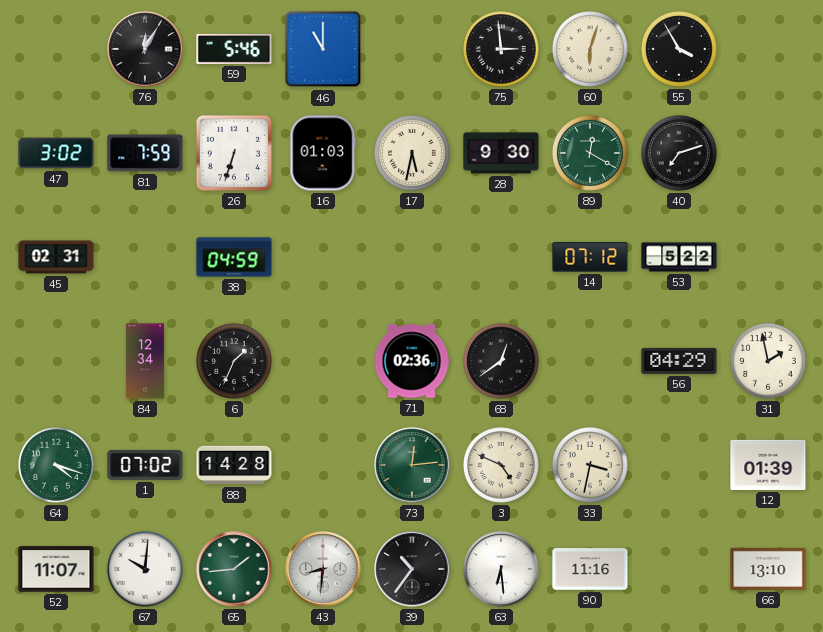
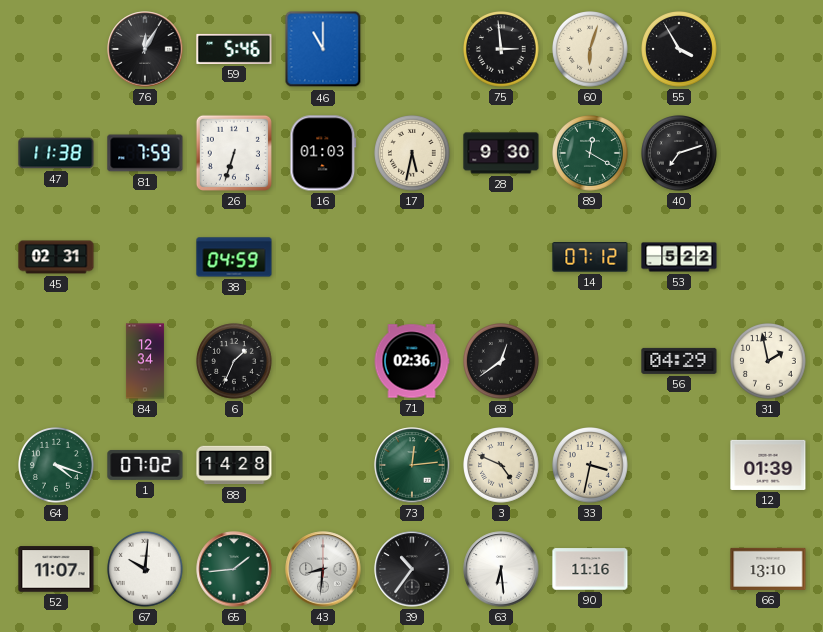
47: 3:02 -> 11:38
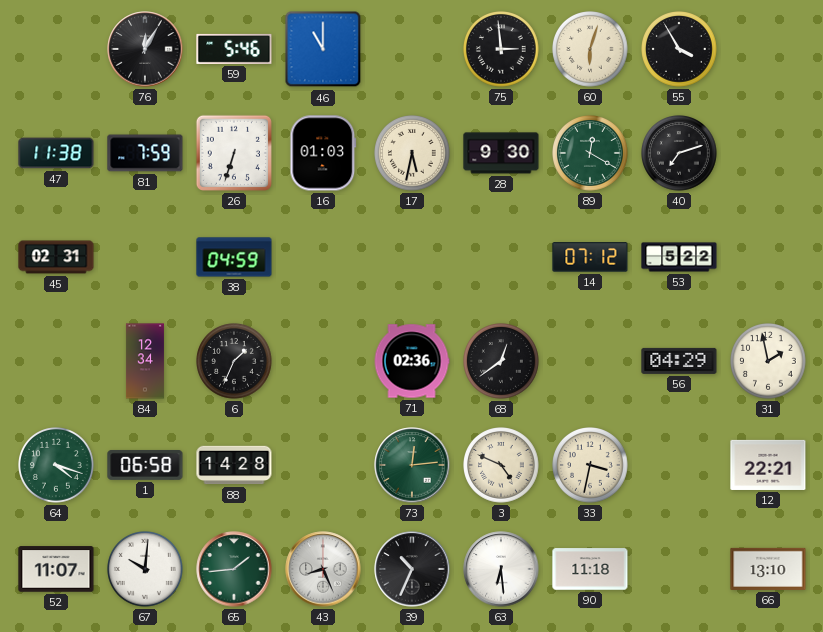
1: 07:02 -> 06:58
12: 01:39 -> 22:21
43: 8:31 -> 8:26
39: 10:36 -> 10:34
90: 11:16 -> 11:18
